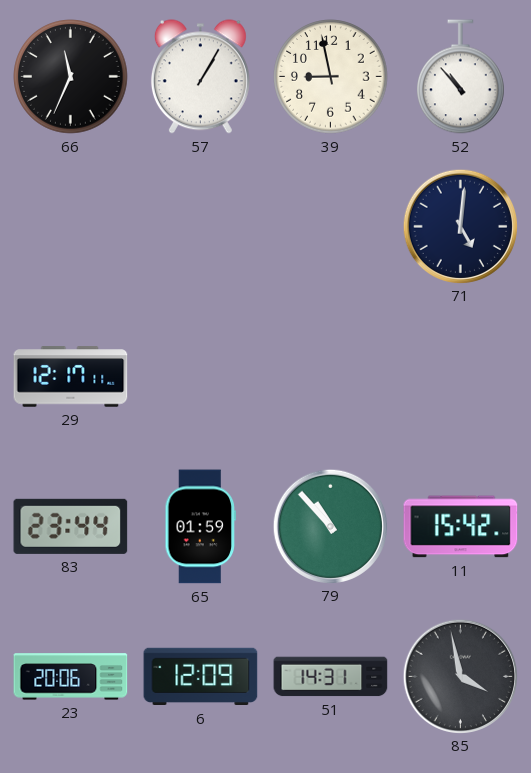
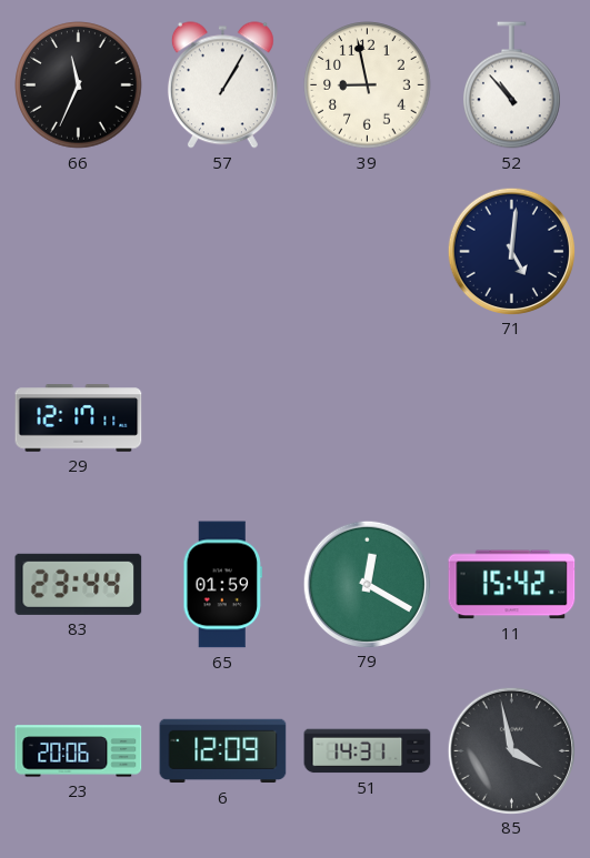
79: 10:53 -> 12:20
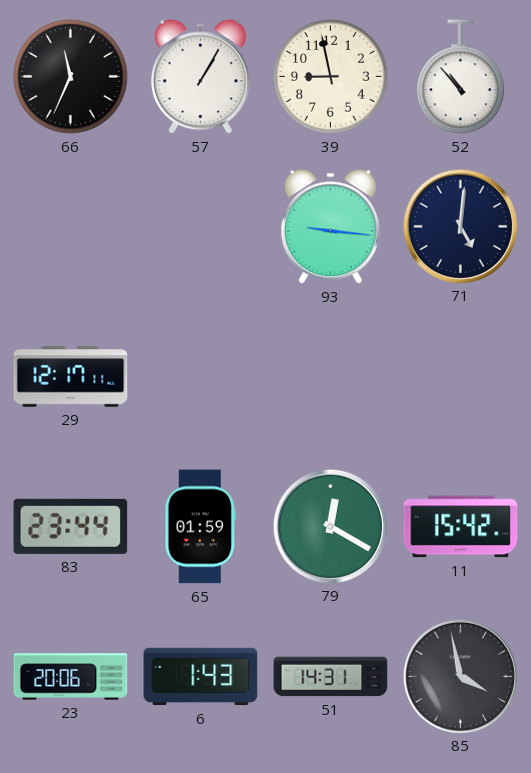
93: none -> 9:16
6: 12:09 -> 1:43
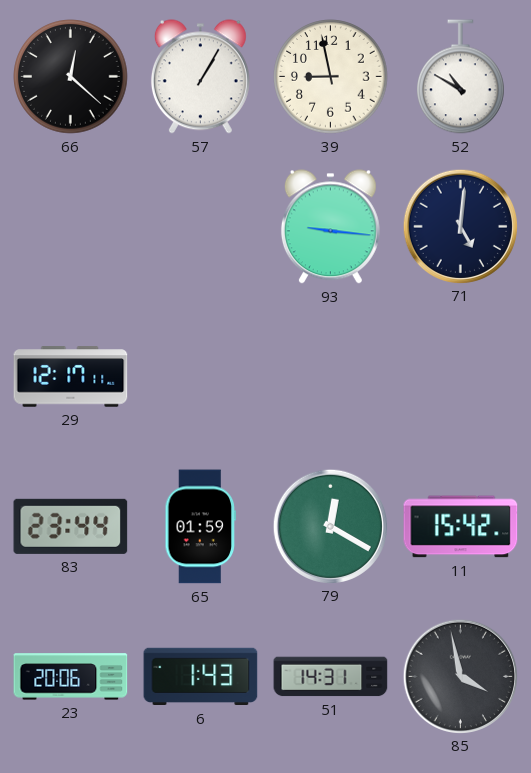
66: 11:34 -> 12:22
52: 10:53 -> 10:50
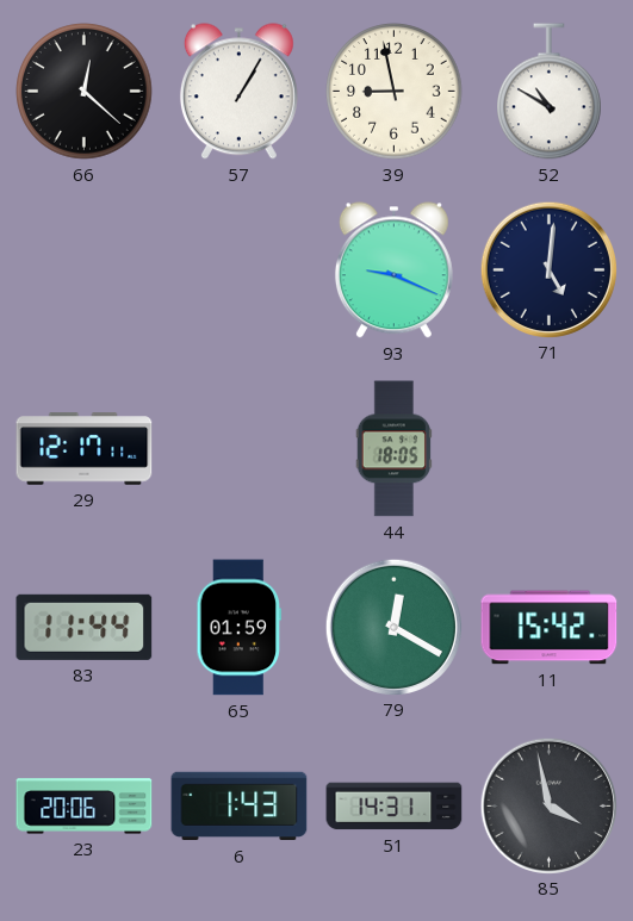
93: 9:16 -> 9:19
44: none -> 18:05
83: 23:44 -> 11:44
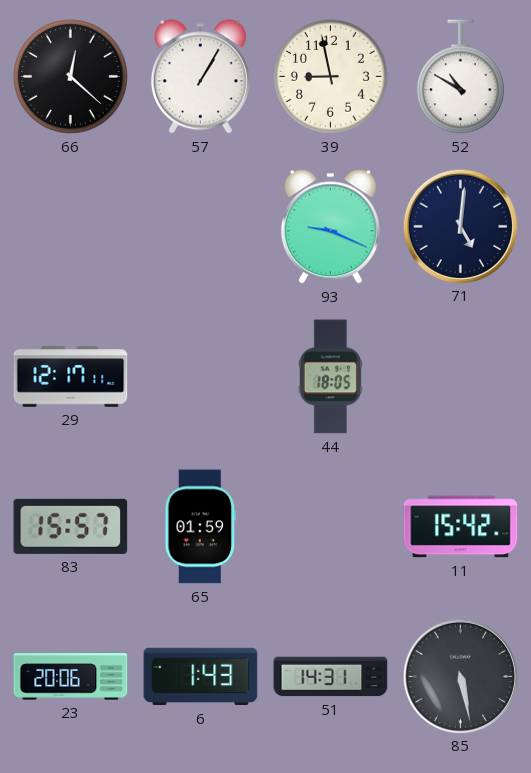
83: 11:44 -> 15:57
79: 12:20 -> none
85: 3:58 -> 5:28
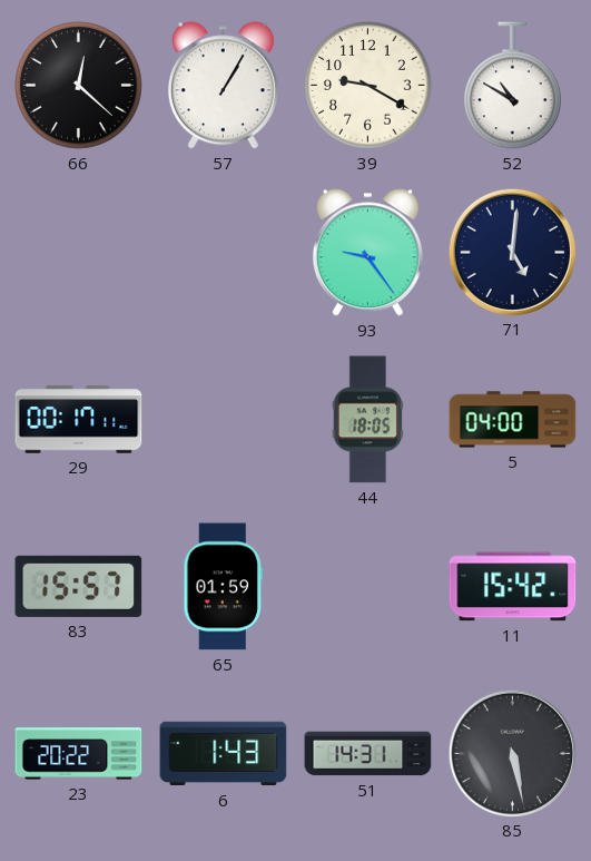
39: 8:58 -> 9:20
93: 9:19 -> 9:24
29: 12:17 -> 00:17
5: none -> 04:00
23: 20:06 -> 20:22
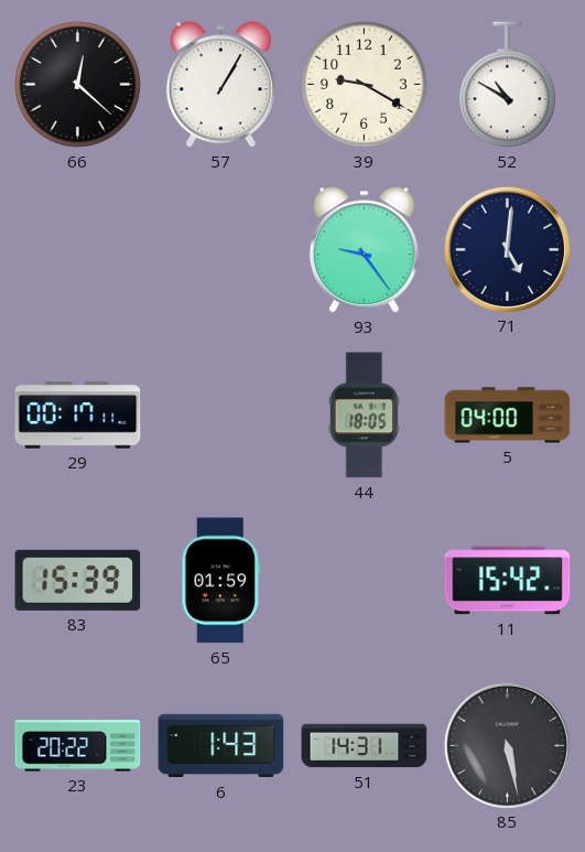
83: 15:57 -> 15:39
